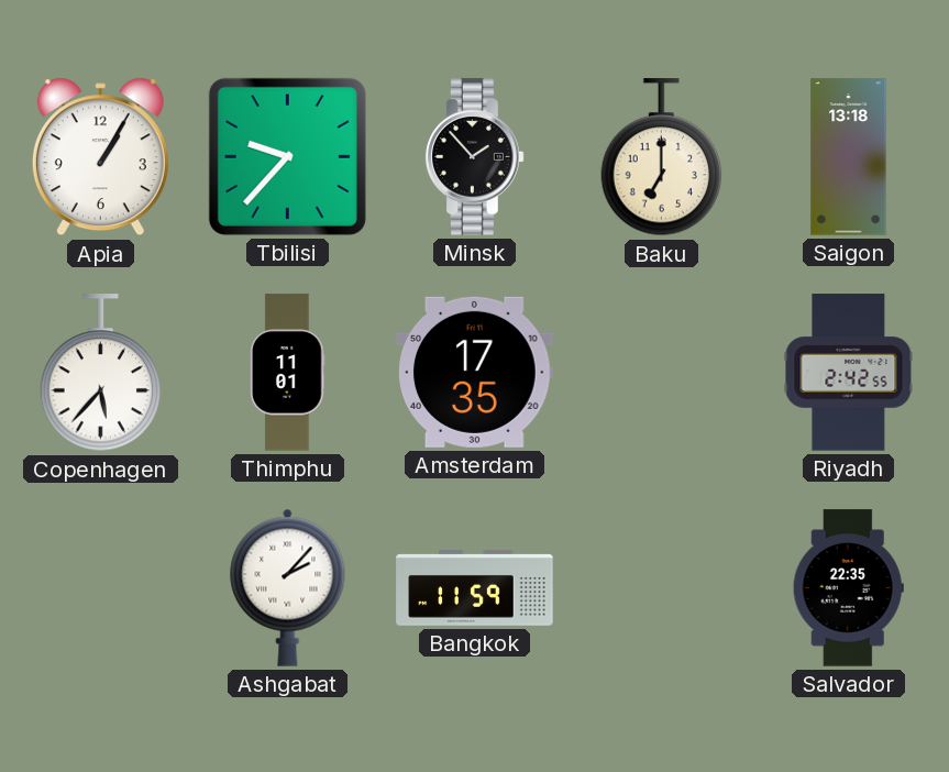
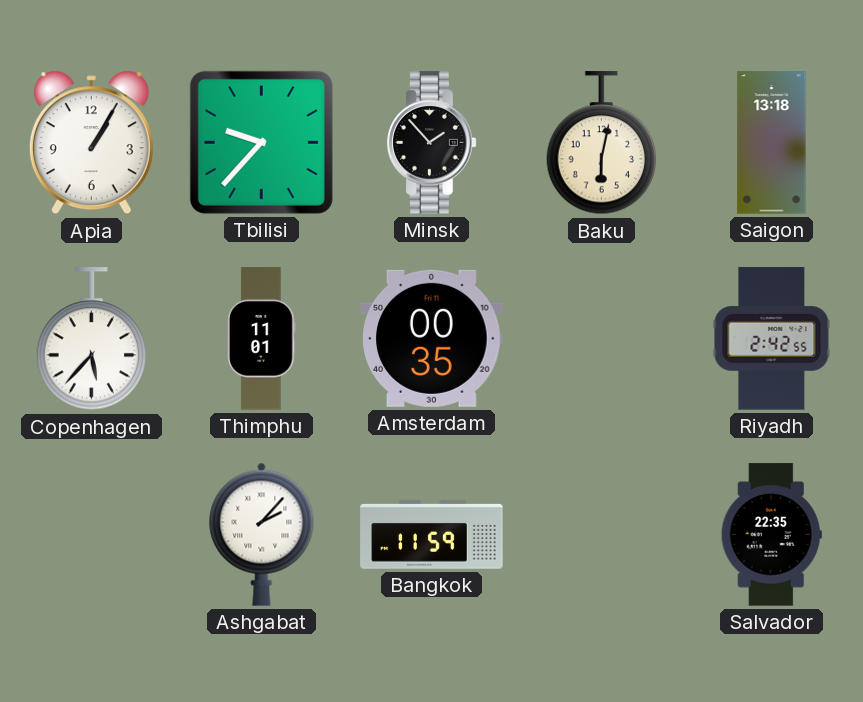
Baku: 7:00 -> 6:02
Amsterdam: 17:35 -> 00:35
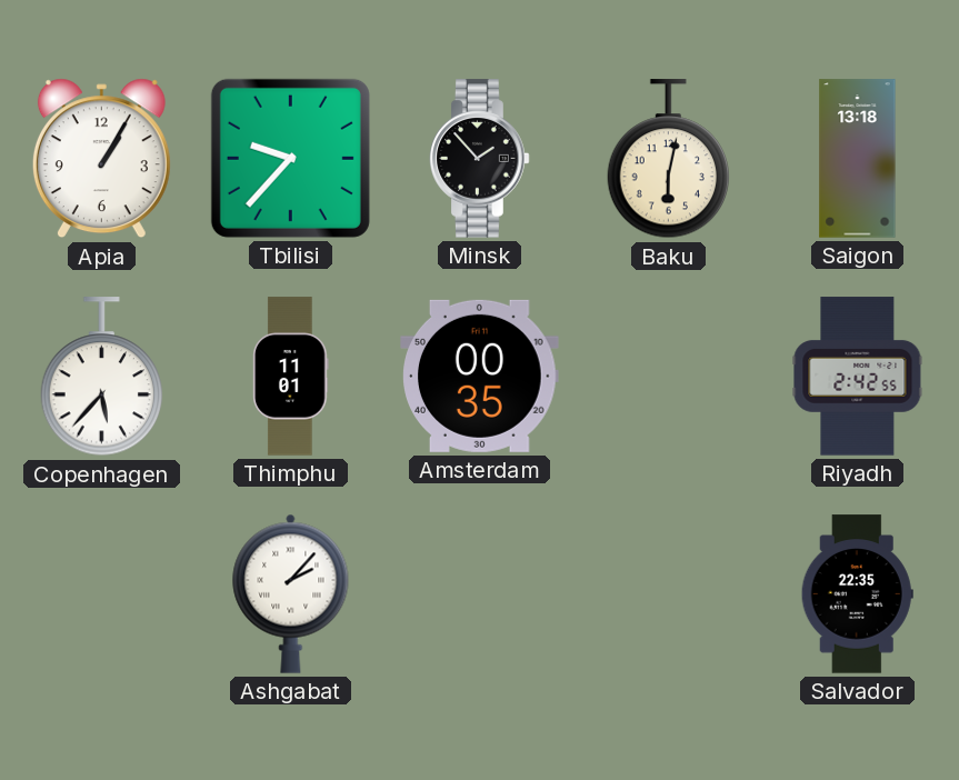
Bangkok: 11:59 -> none
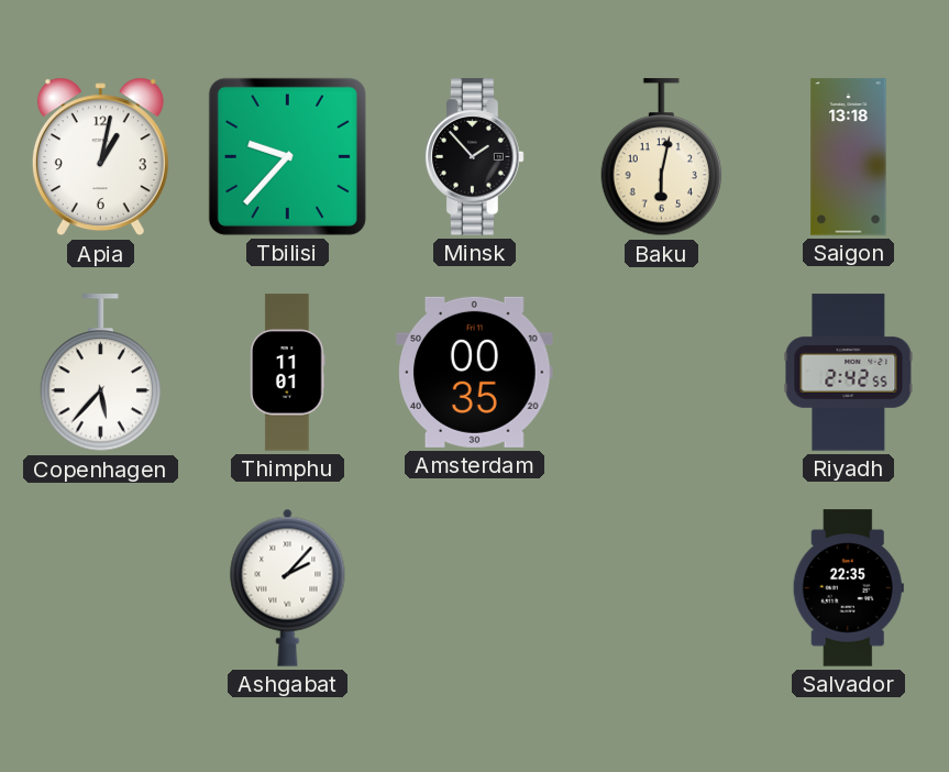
Apia: 1:05 -> 1:02
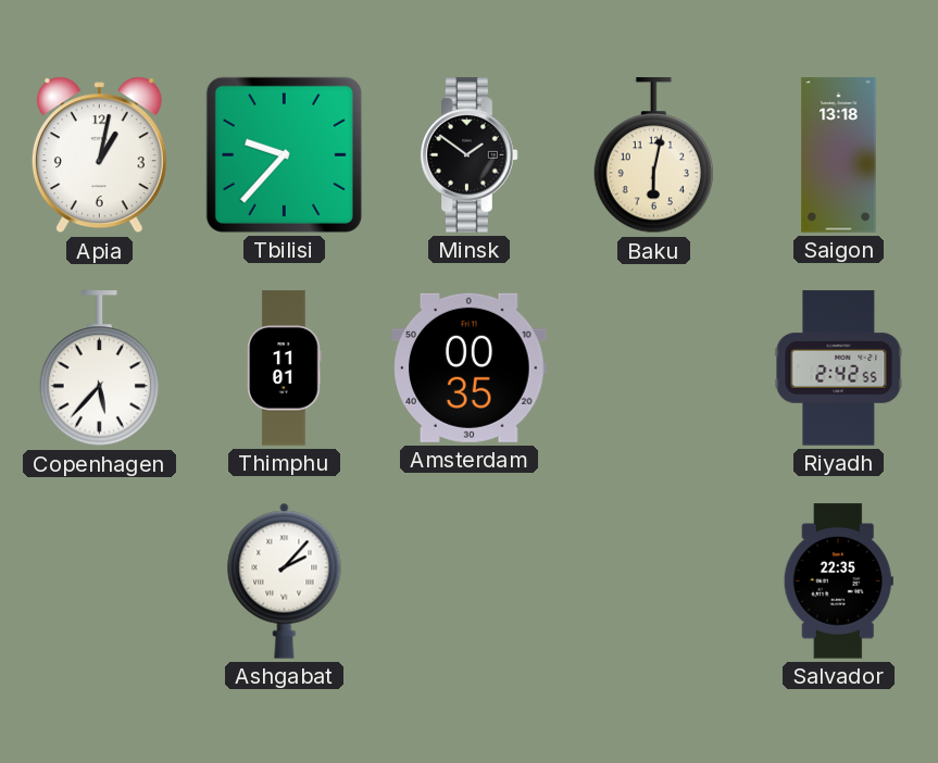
Minsk: 1:53 -> 1:51
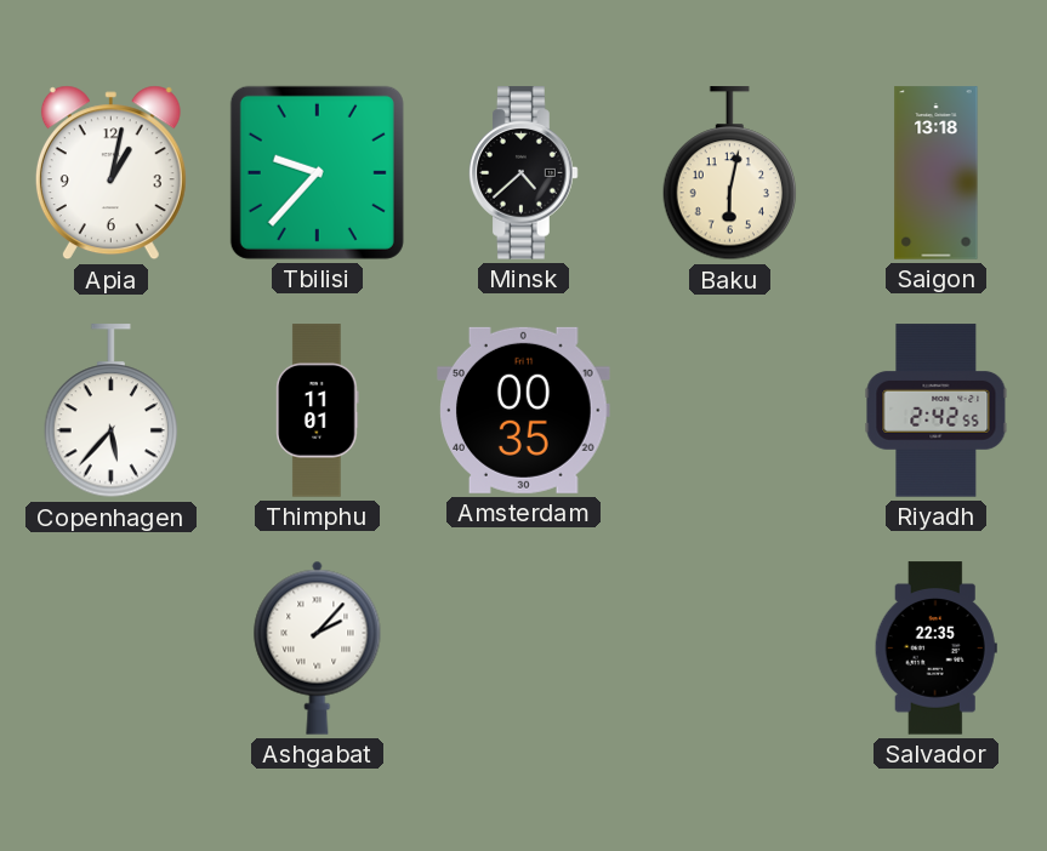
Minsk: 1:51 -> 4:38
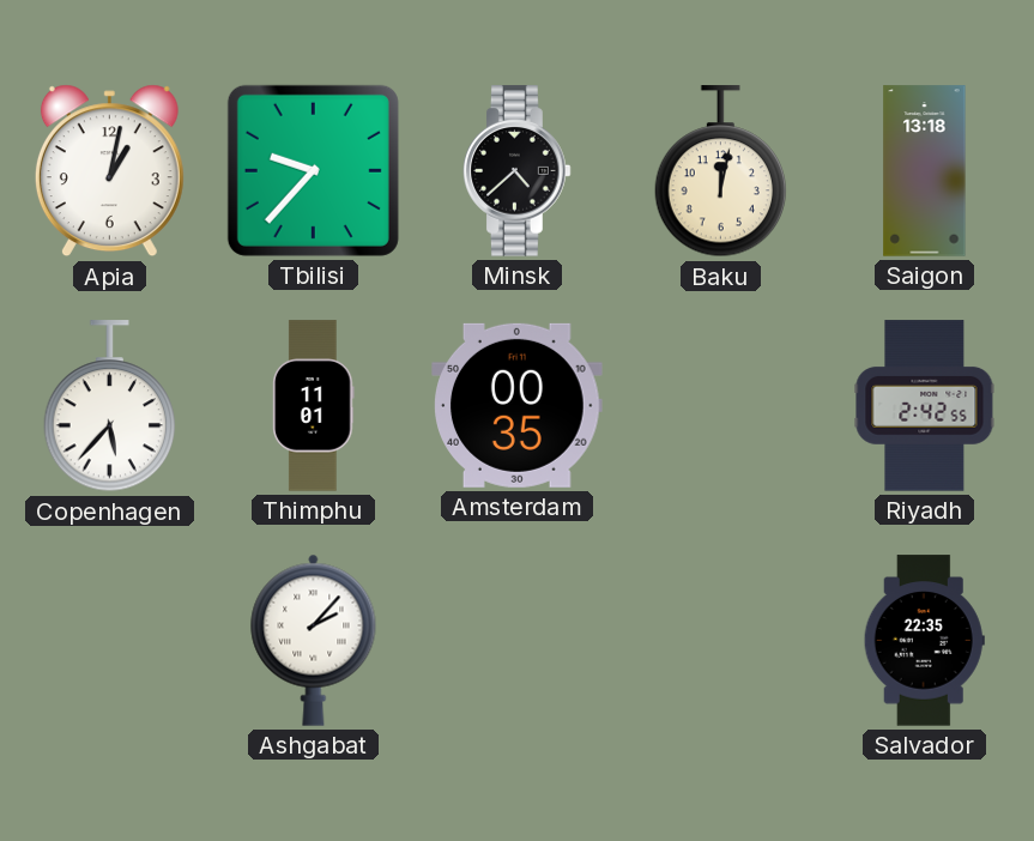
Baku: 6:02 -> 12:02
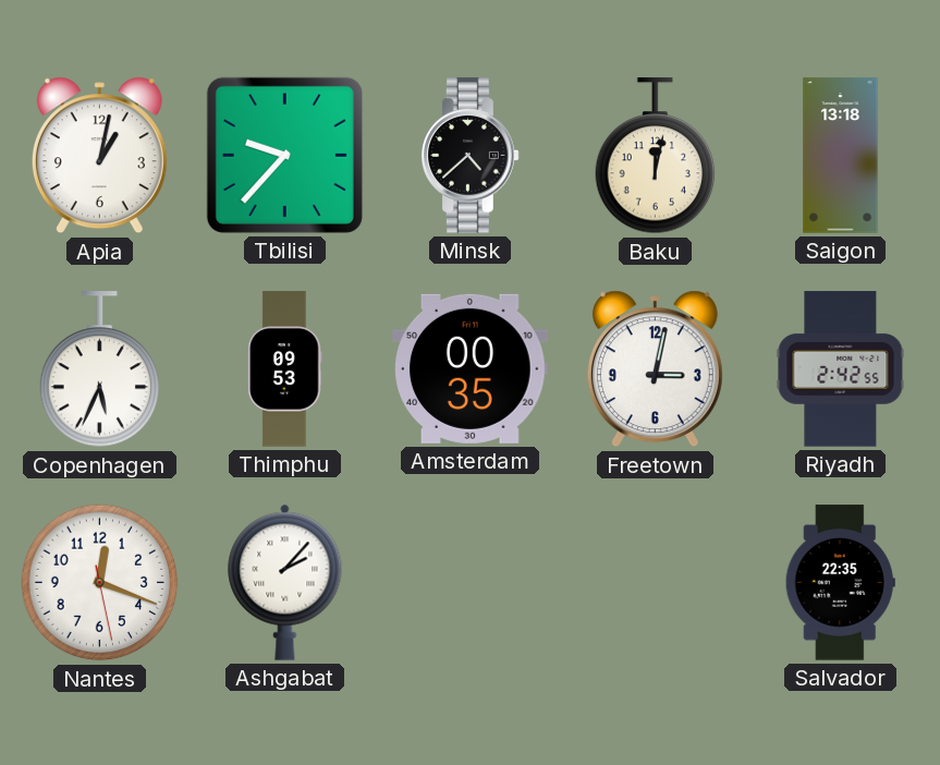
Copenhagen: 5:37 -> 5:34
Thimphu: 11:01 -> 09:53
Freetown: none -> 3:02
Nantes: none -> 12:18
